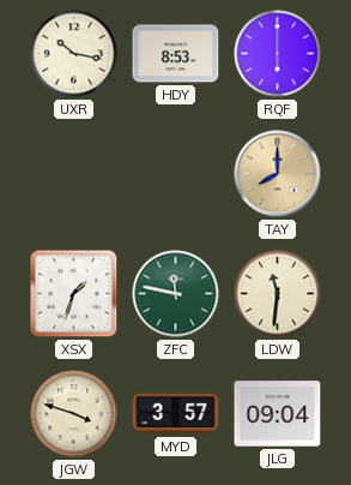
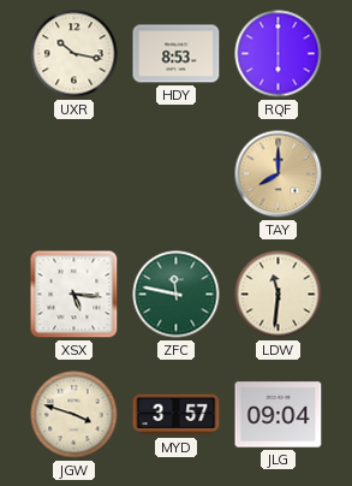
XSX: 1:33 -> 5:16
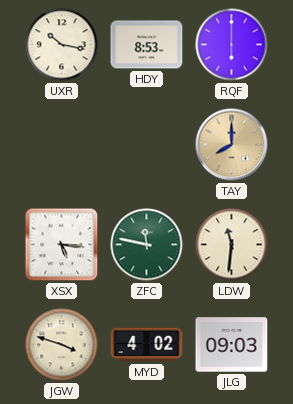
MYD: 3:57 -> 4:02
JLG: 09:04 -> 09:03
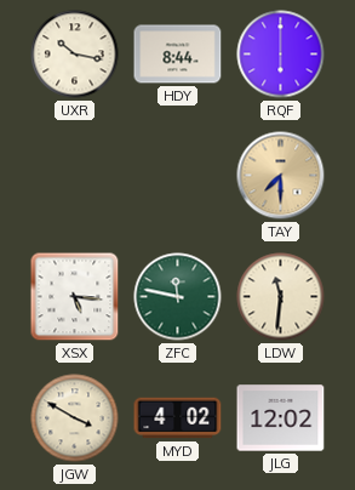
HDY: 8:53 -> 8:44
TAY: 8:00 -> 7:30
JGW: 3:48 -> 3:50
JLG: 09:03 -> 12:02
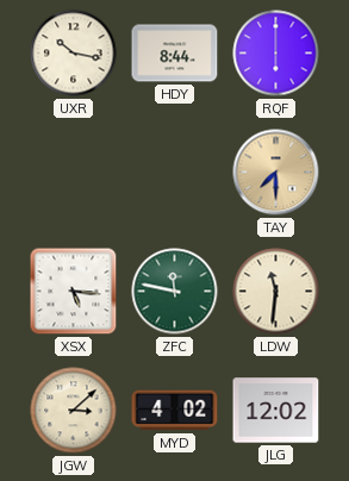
JGW: 3:50 -> 3:08
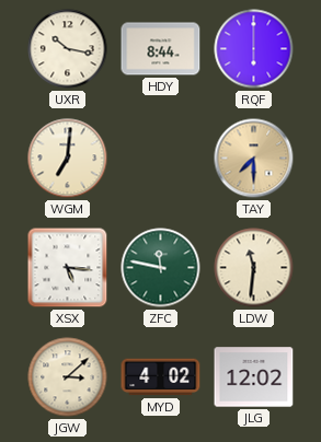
WGM: none -> 7:01
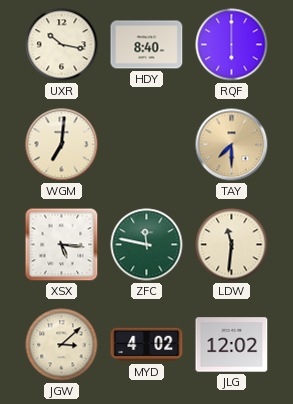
HDY: 8:44 -> 8:40
